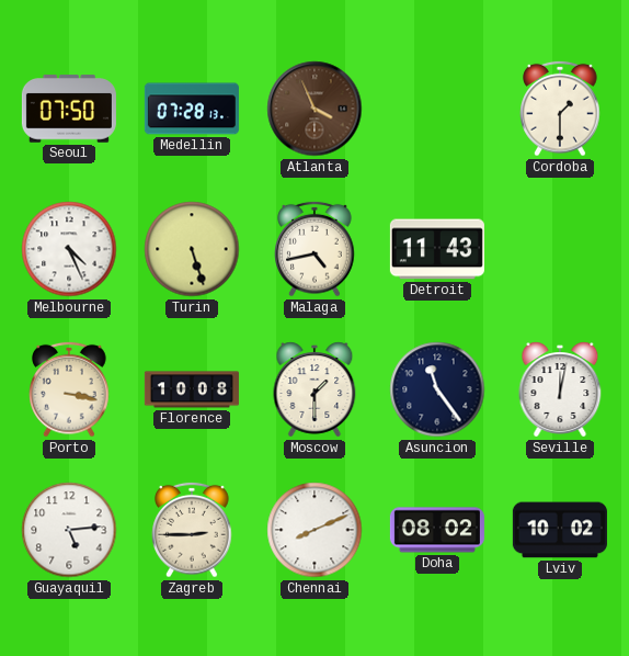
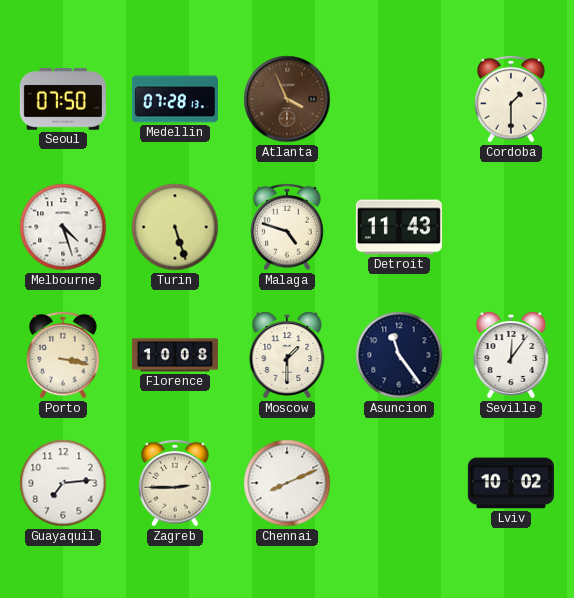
Melbourne: 4:26 -> 4:27
Malaga: 4:43 -> 4:48
Seville: 12:02 -> 12:06
Guayaquil: 5:14 -> 7:14
Doha: 08:02 -> none
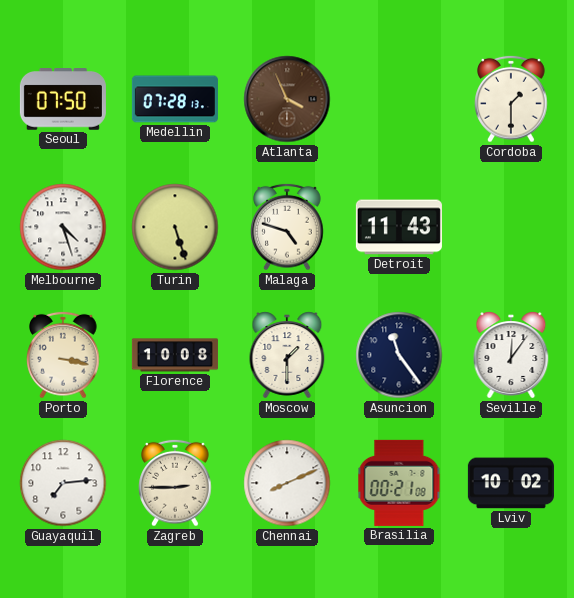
Brasilia: none -> 00:21
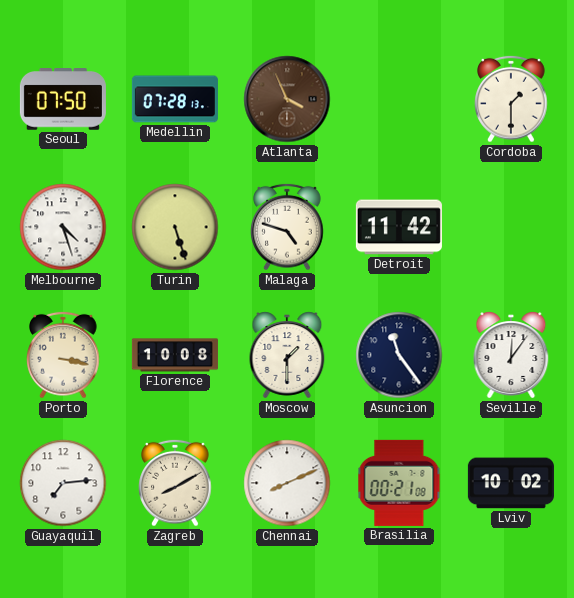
Detroit: 11:43 -> 11:42
Zagreb: 2:45 -> 8:10
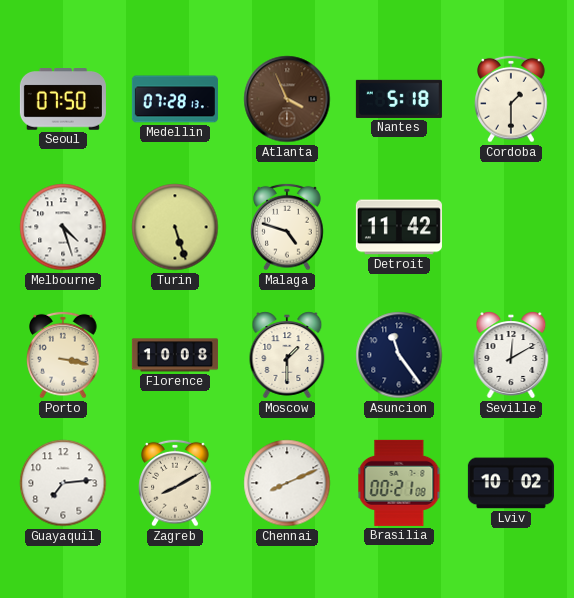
Nantes: none -> 5:18
Seville: 12:06 -> 12:10
